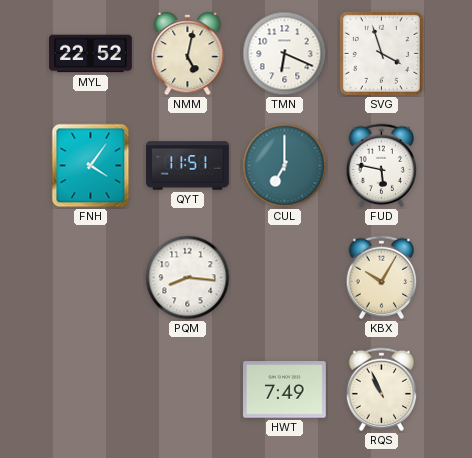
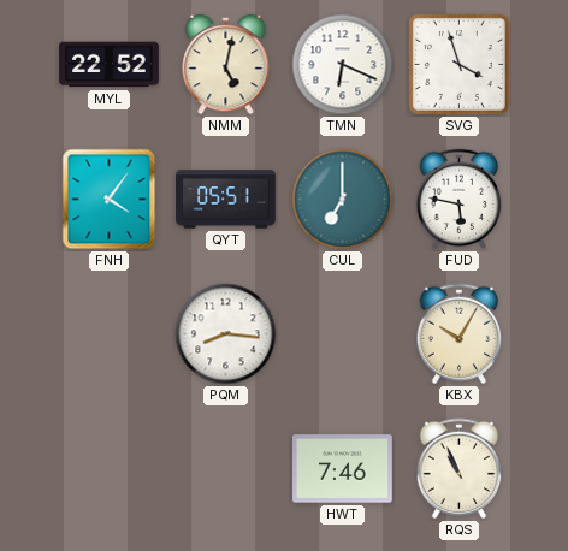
QYT: 11:51 -> 05:51
HWT: 7:49 -> 7:46
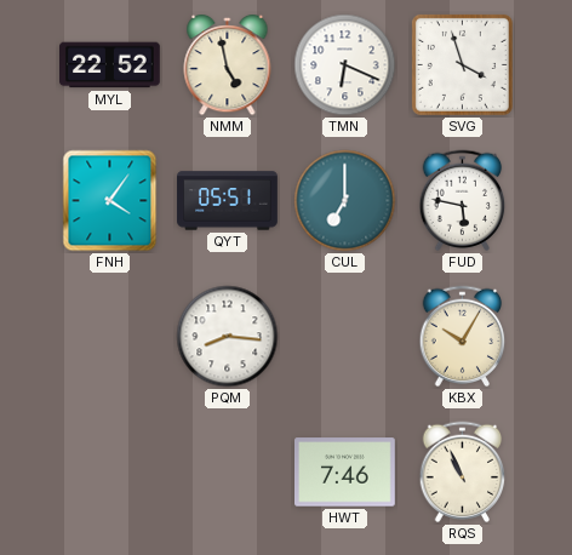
NMM: 5:02 -> 4:58
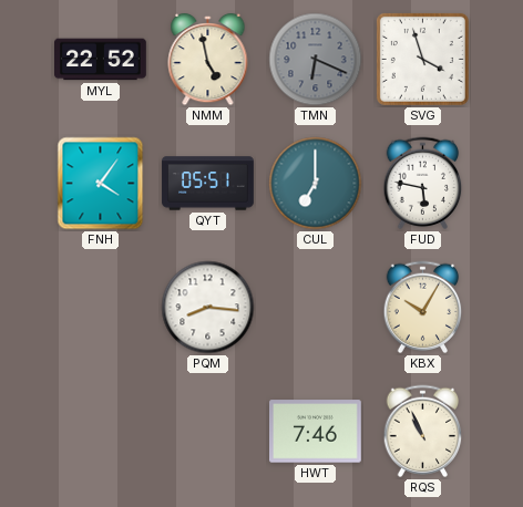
TMN dial: white -> grey
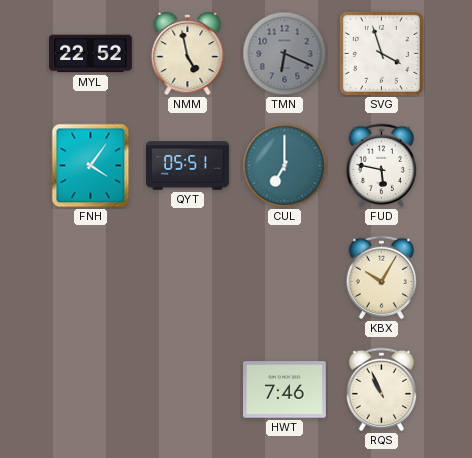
PQM: 8:16 -> none
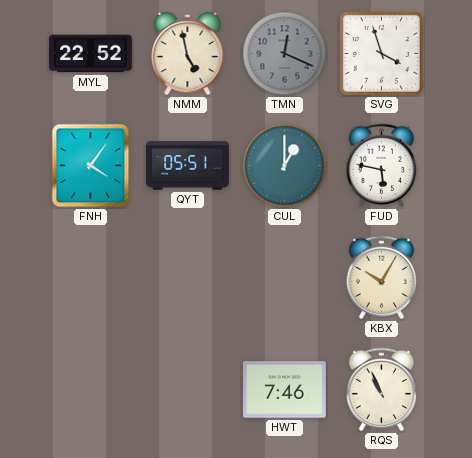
TMN: 6:19 -> 12:19
CUL: 7:00 -> 1:00
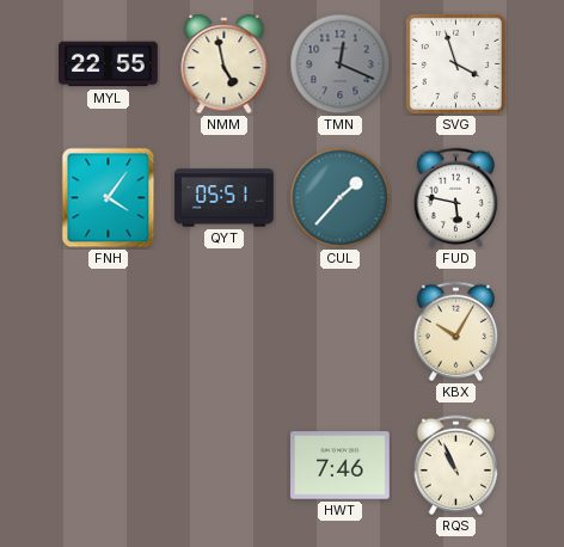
MYL: 22:52 -> 22:55
CUL: 1:00 -> 1:37
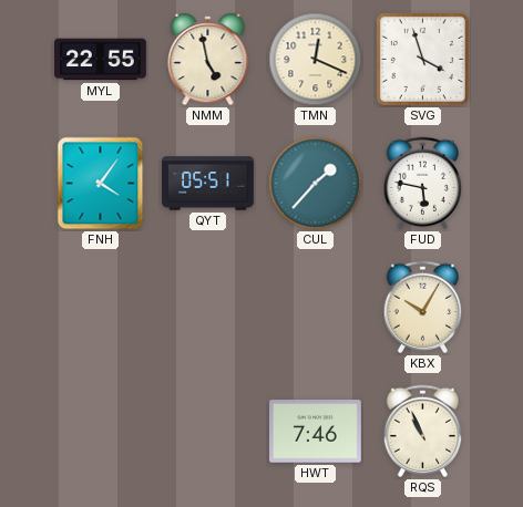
TMN dial: grey -> cream
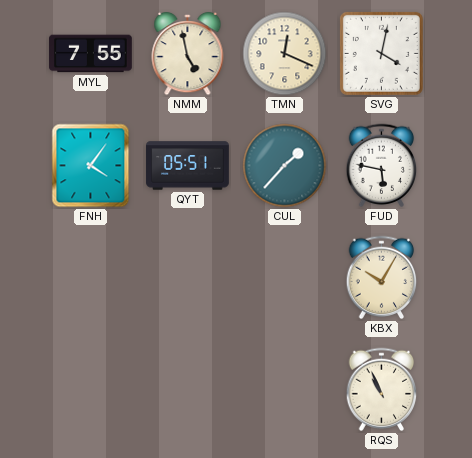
MYL: 22:55 -> 7:55
SVG: 3:57 -> 4:02
HWT: 7:46 -> none
